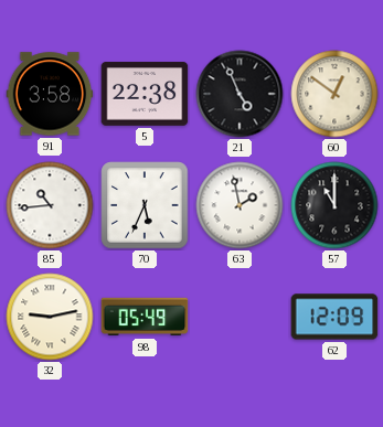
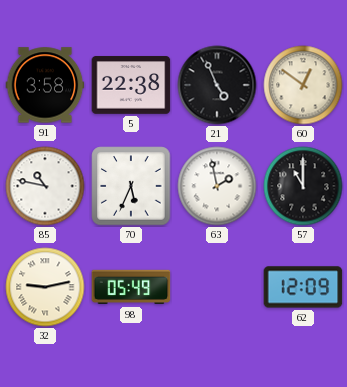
85: 10:44 -> 10:47
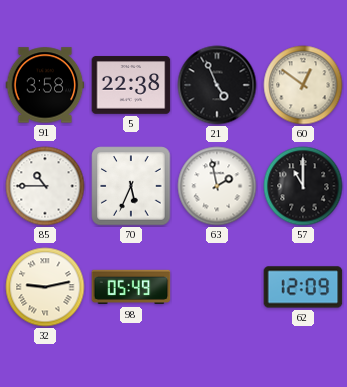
85: 10:47 -> 10:45
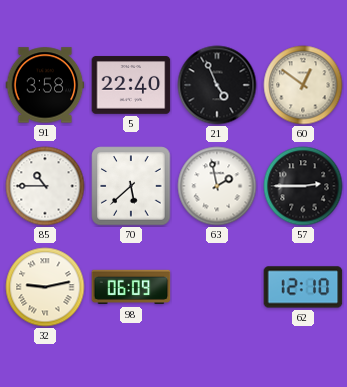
5: 22:38 -> 22:40
70: 5:34 -> 5:38
57: 11:00 -> 2:45
98: 05:49 -> 06:09
62: 12:09 -> 12:10
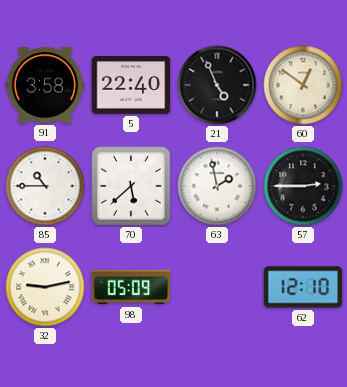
98: 06:09 -> 05:09
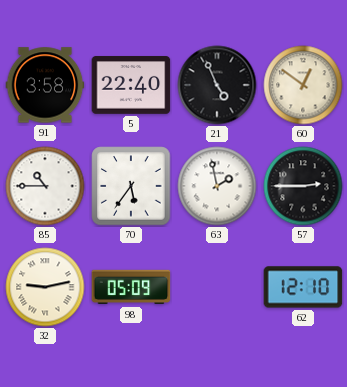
70: 5:38 -> 5:36
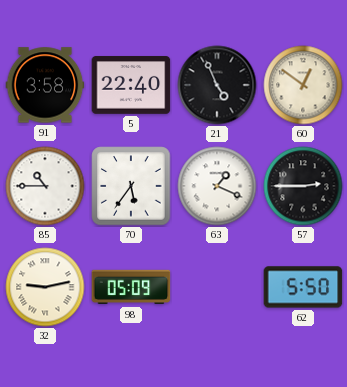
63: 1:58 -> 1:19
62: 12:10 -> 5:50
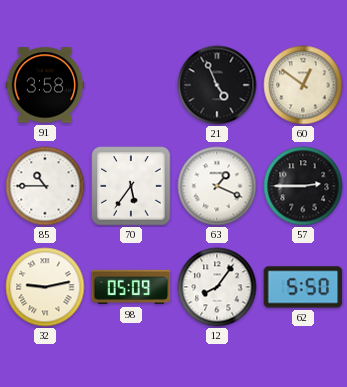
5: 22:40 -> none
12: none -> 8:06
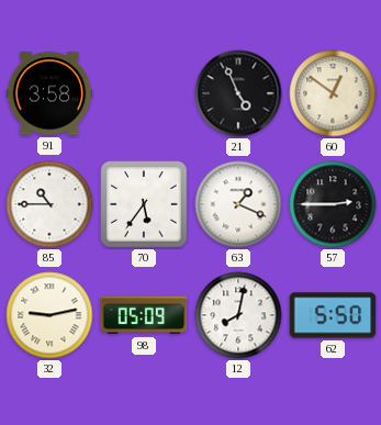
12: 8:06 -> 8:02
